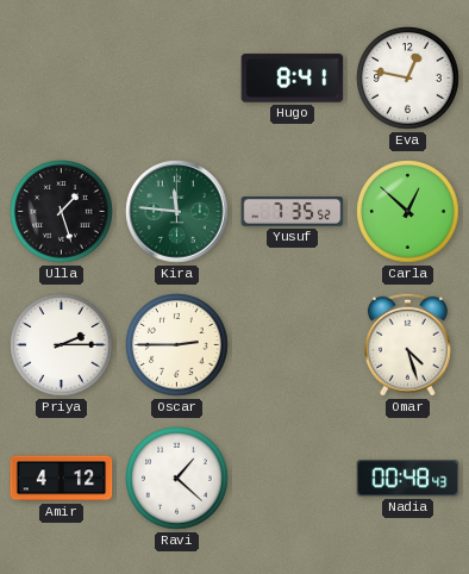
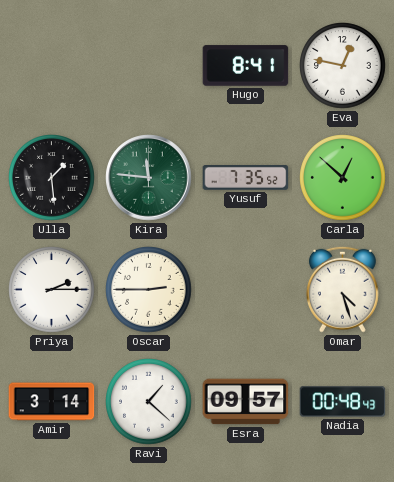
Ulla: 1:27 -> 1:29
Amir: 4:12 -> 3:14
Esra: none -> 09:57
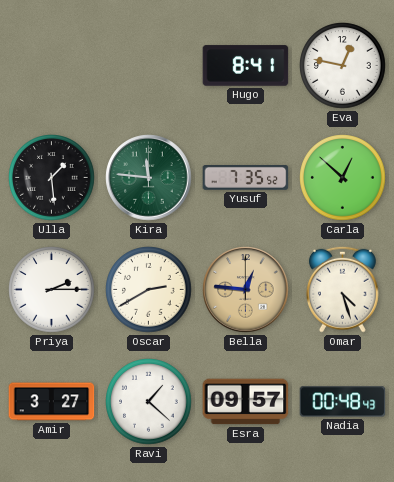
Oscar: 2:45 -> 2:40
Bella: none -> 12:46
Amir: 3:14 -> 3:27
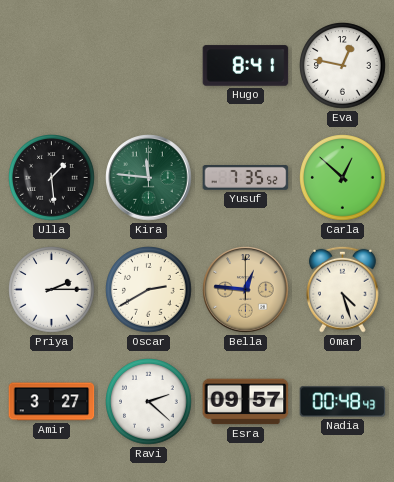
Ravi: 1:22 -> 2:22
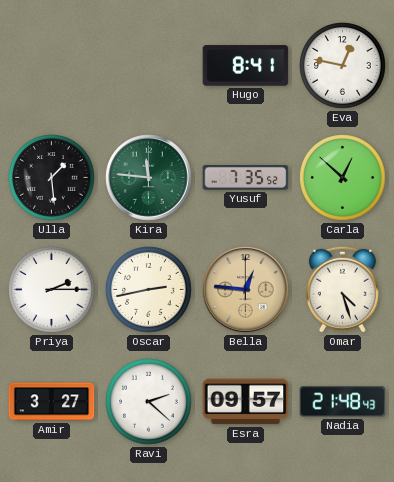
Oscar: 2:40 -> 2:43
Nadia: 00:48 -> 21:48
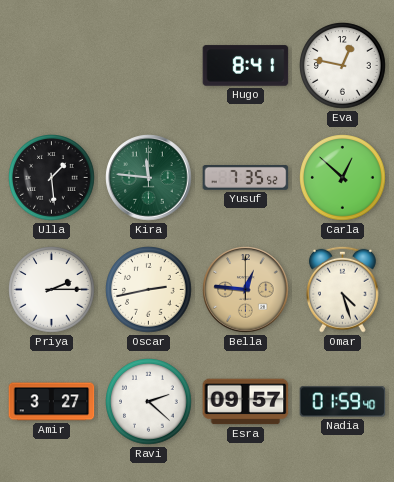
Nadia: 21:48 -> 01:59
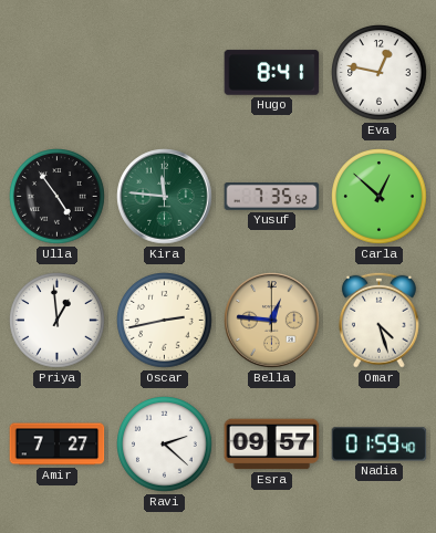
Ulla: 1:29 -> 4:54
Priya: 2:15 -> 12:59
Amir: 3:27 -> 7:27
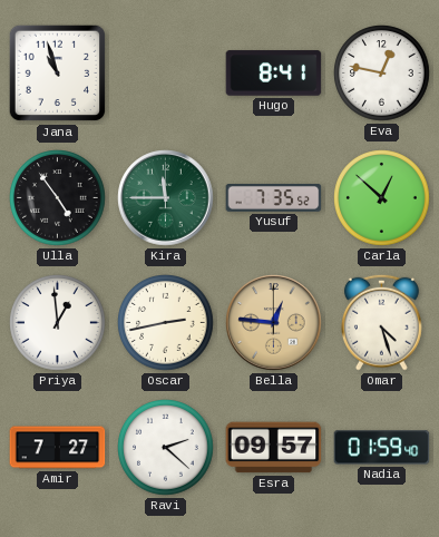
Jana: none -> 10:57
Kira: 11:46 -> 11:45
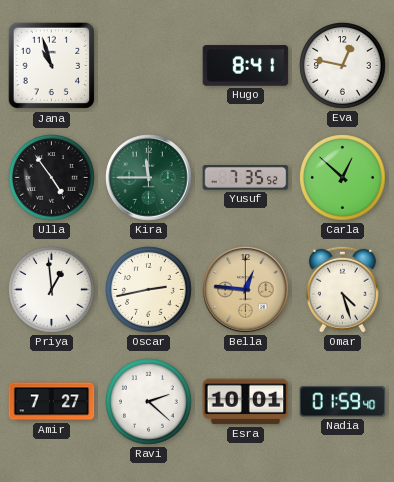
Esra: 09:57 -> 10:01
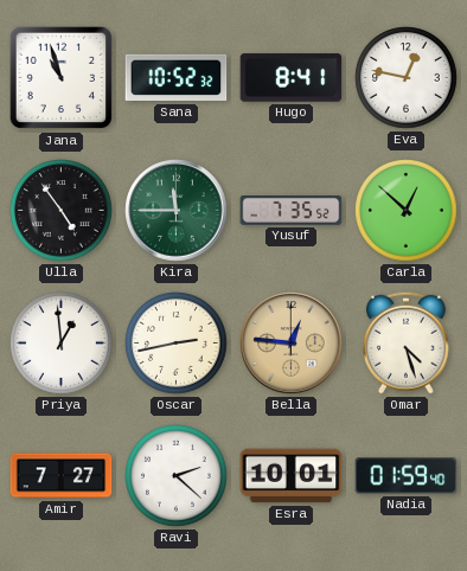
Sana: none -> 10:52
